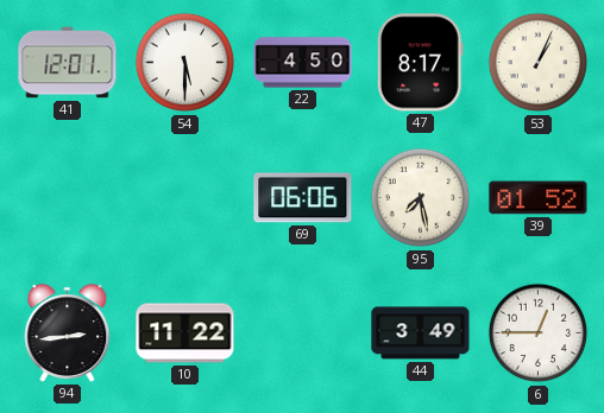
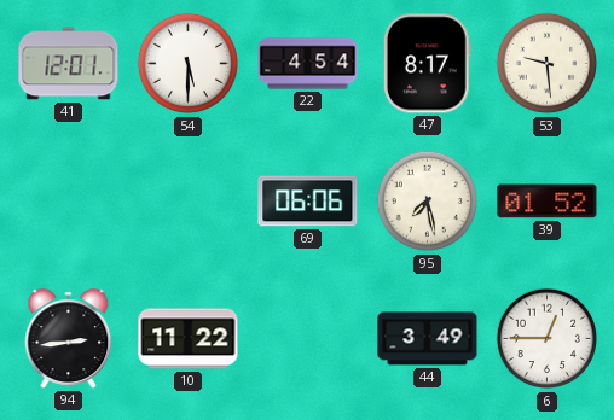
22: 4:50 -> 4:54
53: 1:04 -> 9:29
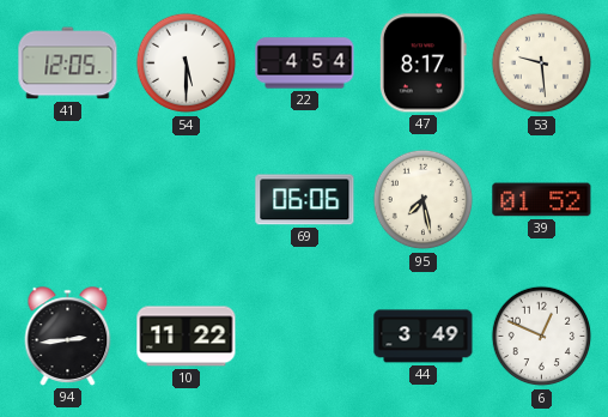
41: 12:01 -> 12:05
6: 12:45 -> 12:49
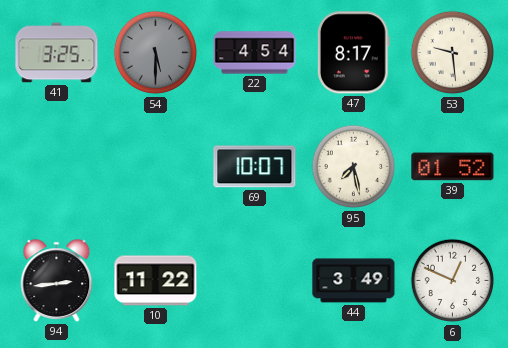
41: 12:05 -> 3:25
54 dial: white -> grey
69: 06:06 -> 10:07
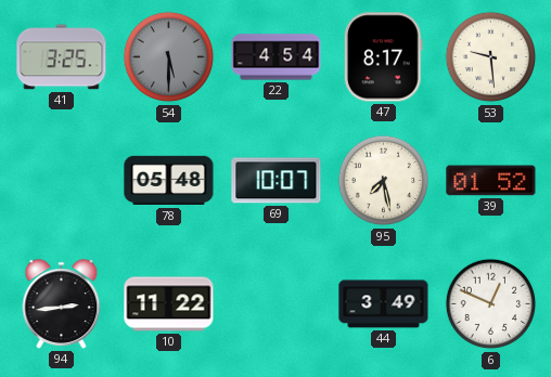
78: none -> 05:48
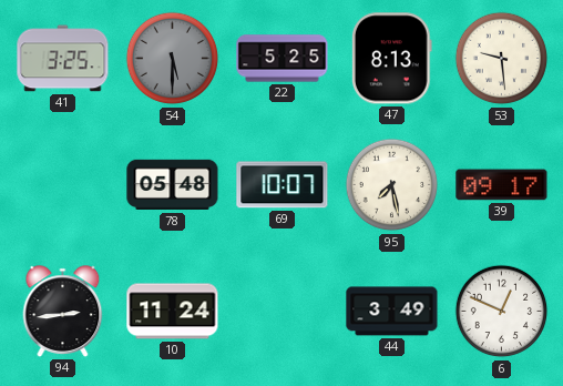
22: 4:54 -> 5:25
47: 8:17 -> 8:13
39: 01:52 -> 09:17
10: 11:22 -> 11:24
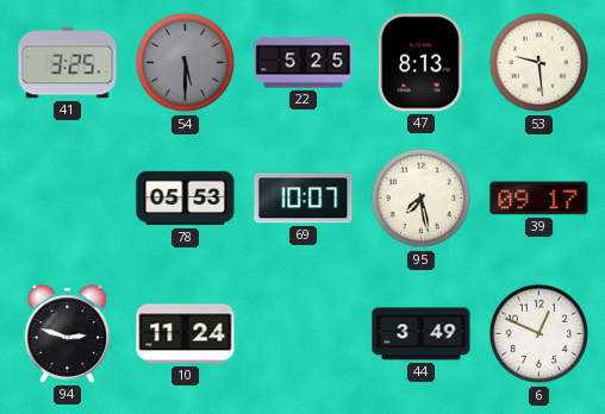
78: 05:48 -> 05:53
94: 2:44 -> 2:48
